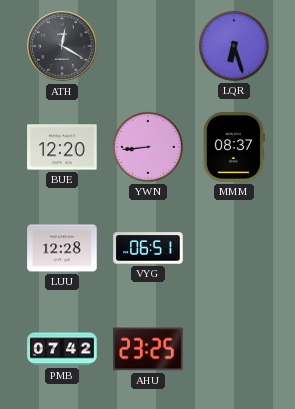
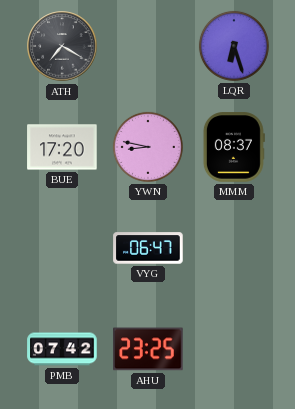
ATH: 12:20 -> 7:20
BUE: 12:20 -> 17:20
YWN: 8:44 -> 8:47
LUU: 12:28 -> none
VYG: 06:51 -> 06:47
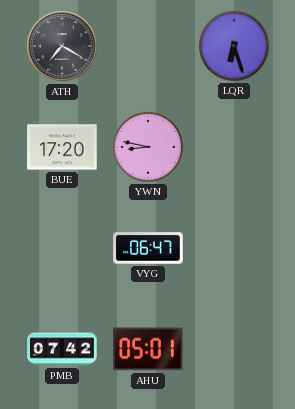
MMM: 08:37 -> none
AHU: 23:25 -> 05:01
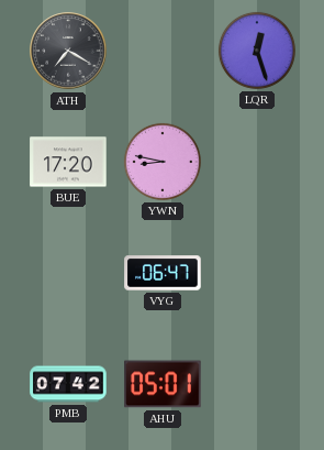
LQR: 6:27 -> 12:27
